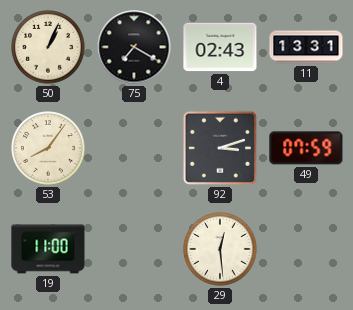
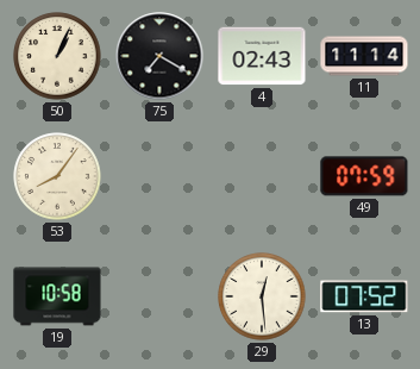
11: 13:31 -> 11:14
92: 3:12 -> none
19: 11:00 -> 10:58
13: none -> 07:52
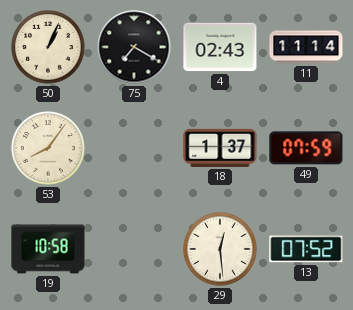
18: none -> 1:37
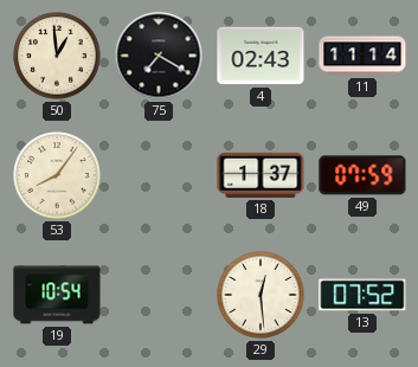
50: 1:04 -> 12:59
19: 10:58 -> 10:54
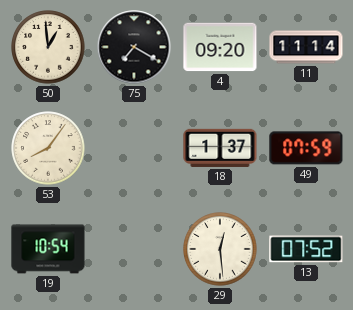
4: 02:43 -> 09:20
